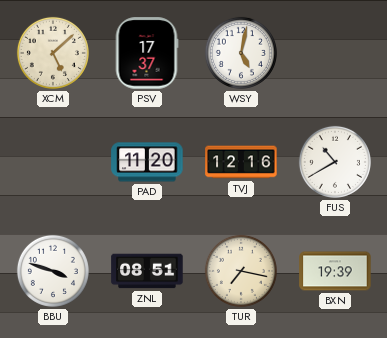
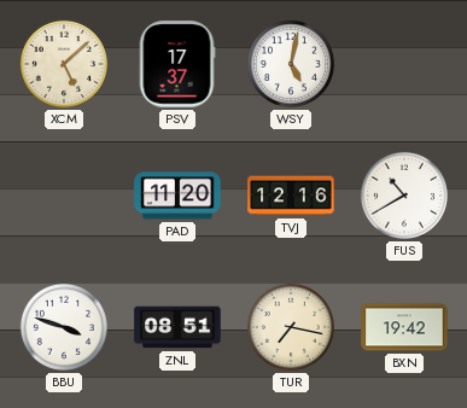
BXN: 19:39 -> 19:42
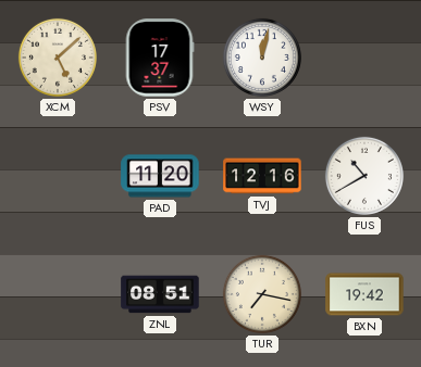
WSY: 5:02 -> 12:02
BBU: 3:48 -> none
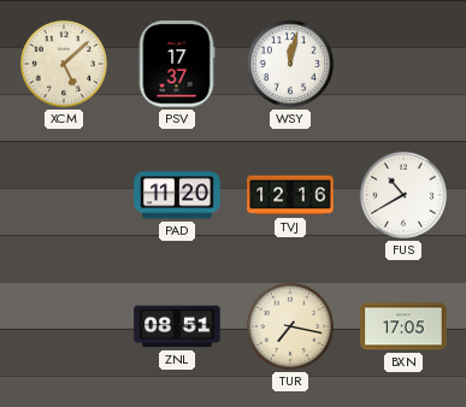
BXN: 19:42 -> 17:05
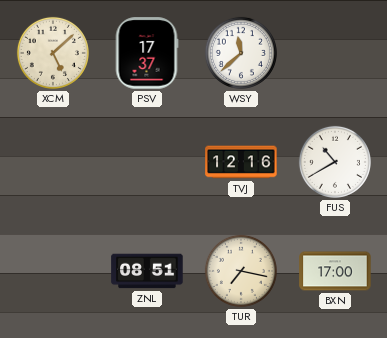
WSY: 12:02 -> 11:38
PAD: 11:20 -> none
BXN: 17:05 -> 17:00
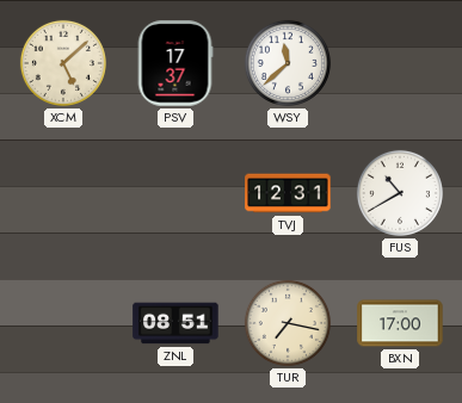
TVJ: 12:16 -> 12:31
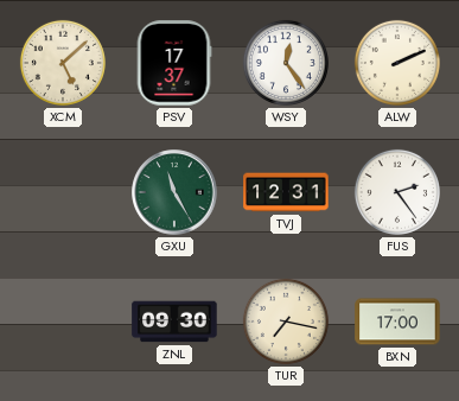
WSY: 11:38 -> 12:24
ALW: none -> 2:11
GXU: none -> 11:25
FUS: 10:40 -> 2:24
ZNL: 08:51 -> 09:30
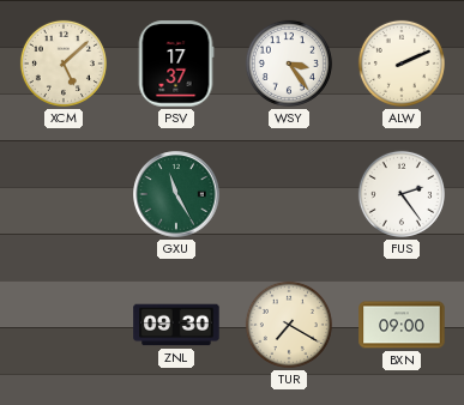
WSY: 12:24 -> 3:24
TVJ: 12:31 -> none
TUR: 7:17 -> 7:20
BXN: 17:00 -> 09:00
